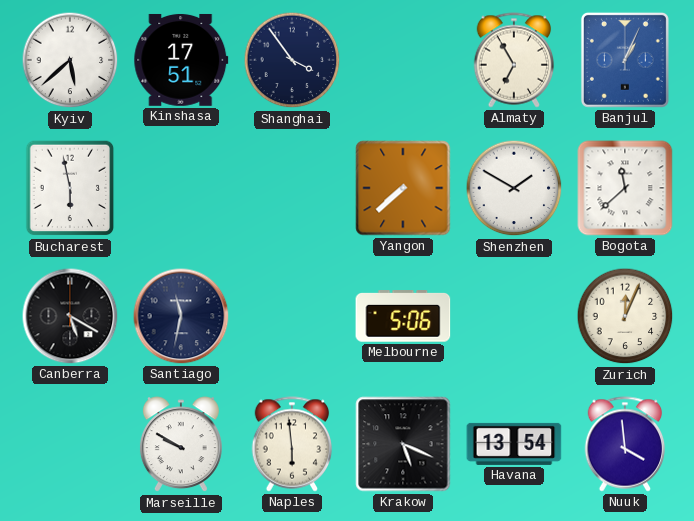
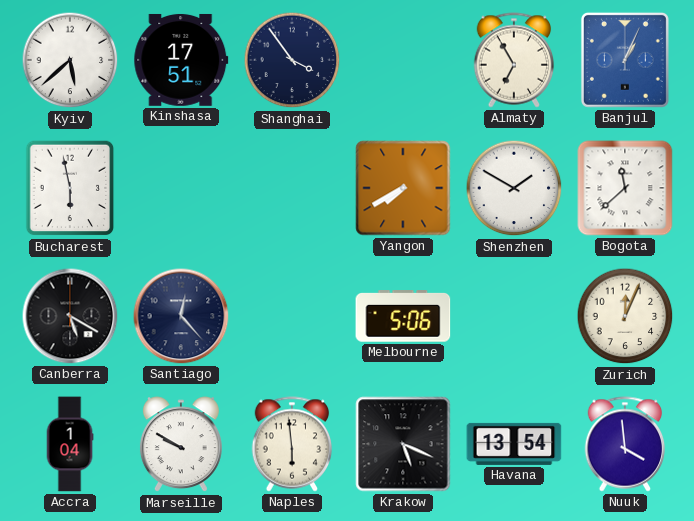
Yangon: 7:38 -> 7:40
Santiago: 11:32 -> 12:23
Accra: none -> 1:04
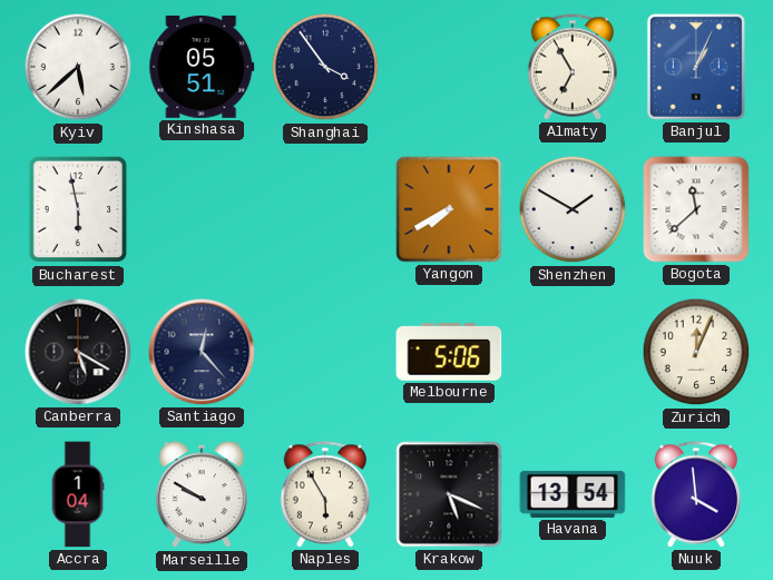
Kinshasa: 17:51 -> 05:51
Naples: 5:59 -> 5:55
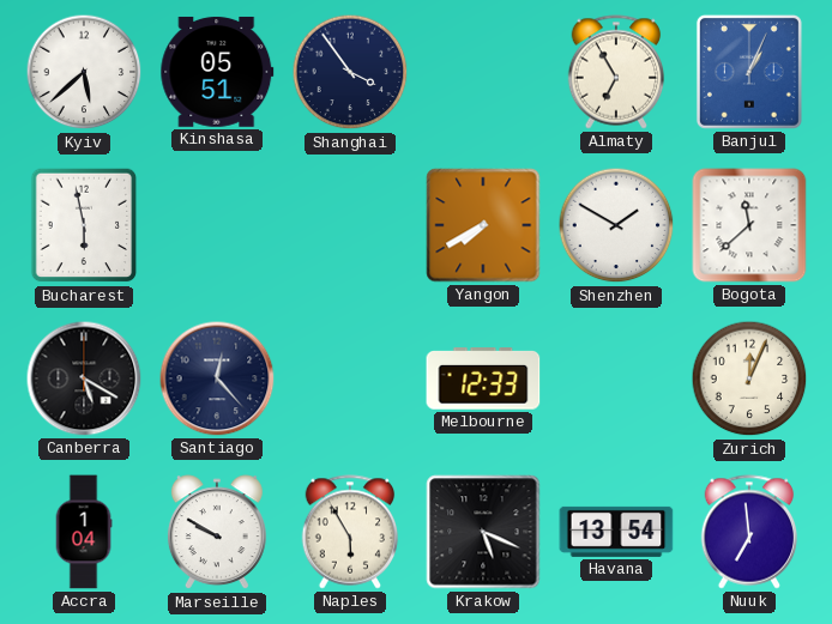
Melbourne: 5:06 -> 12:33
Nuuk: 3:59 -> 6:59
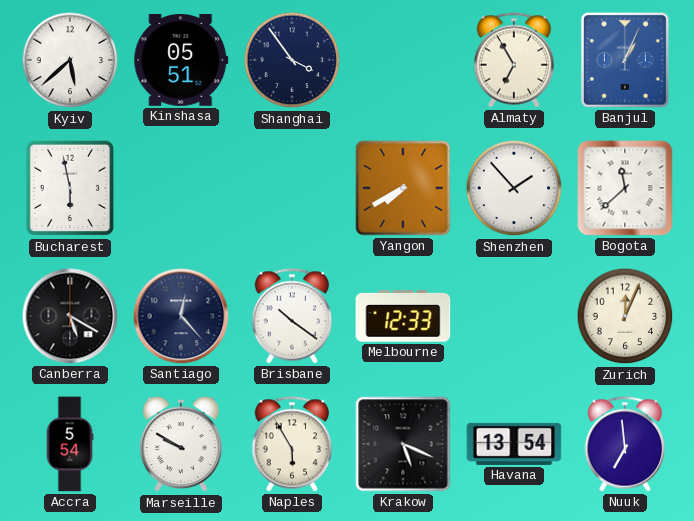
Shenzhen: 1:50 -> 1:53
Brisbane: none -> 10:21
Accra: 1:04 -> 5:54
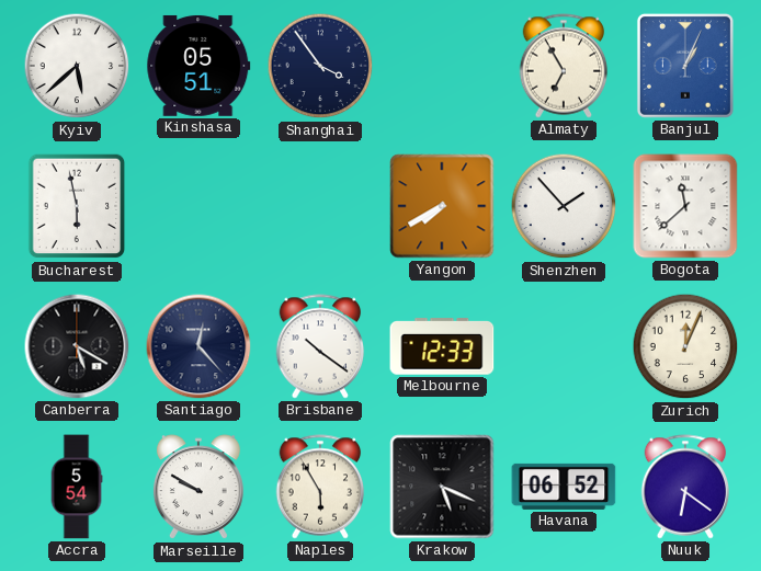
Havana: 13:54 -> 06:52
Nuuk: 6:59 -> 6:21
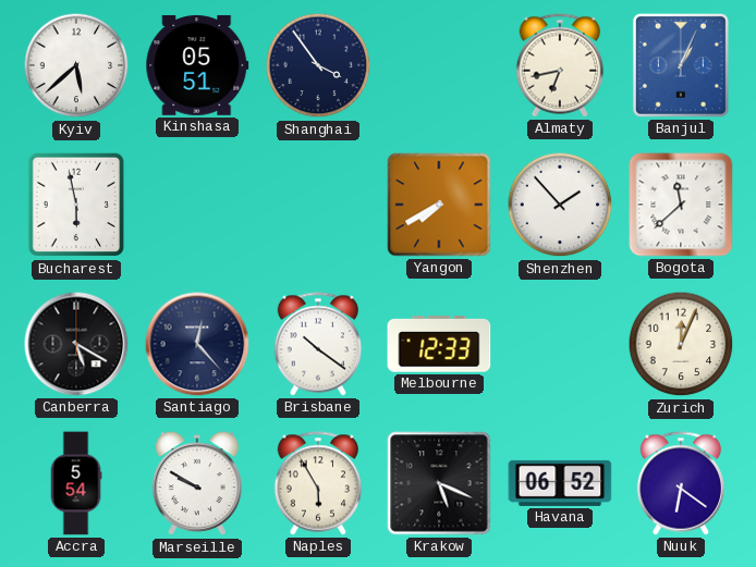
Almaty: 6:55 -> 6:43
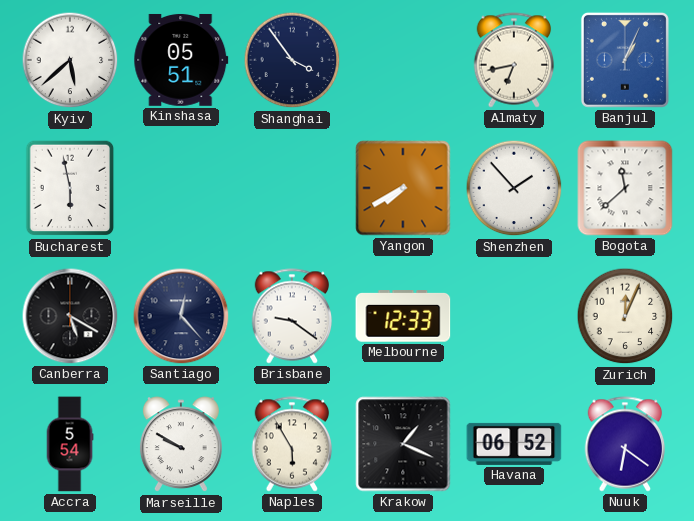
Brisbane: 10:21 -> 9:21
Krakow: 5:19 -> 1:19
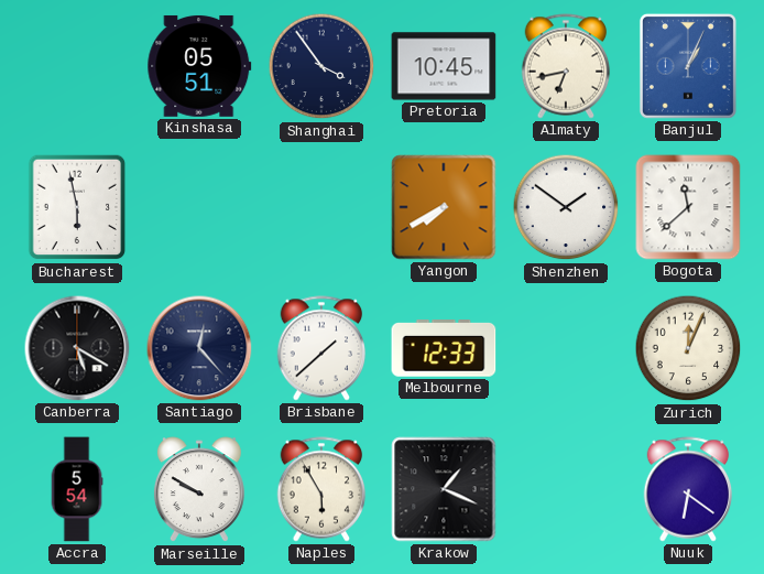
Kyiv: 5:38 -> none
Pretoria: none -> 10:45
Shenzhen: 1:53 -> 1:51
Brisbane: 9:21 -> 1:38
Havana: 06:52 -> none
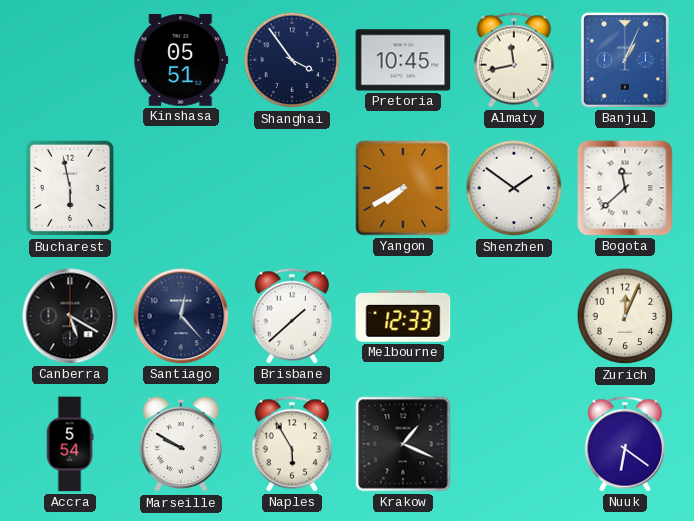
Almaty: 6:43 -> 11:43
